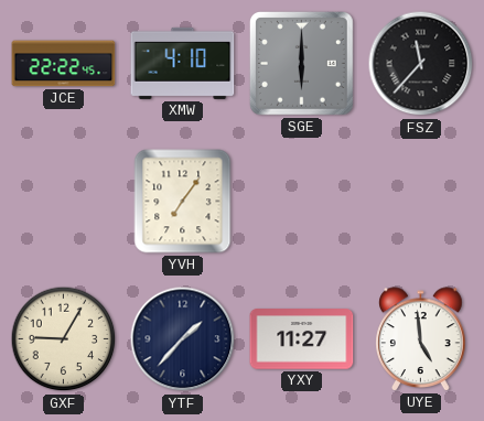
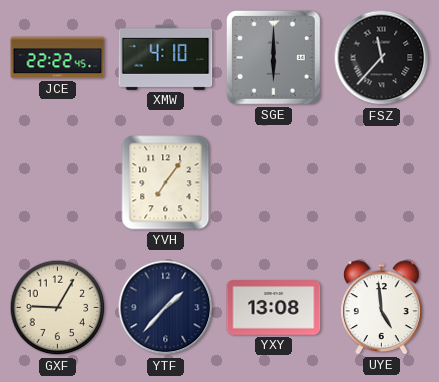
YXY: 11:27 -> 13:08
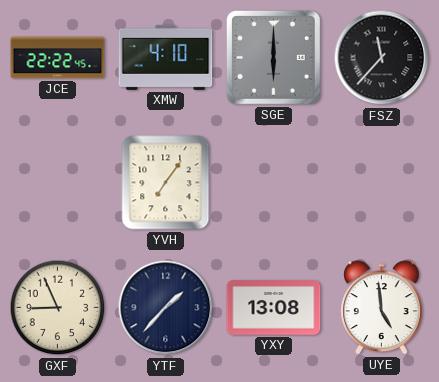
GXF: 9:05 -> 8:56
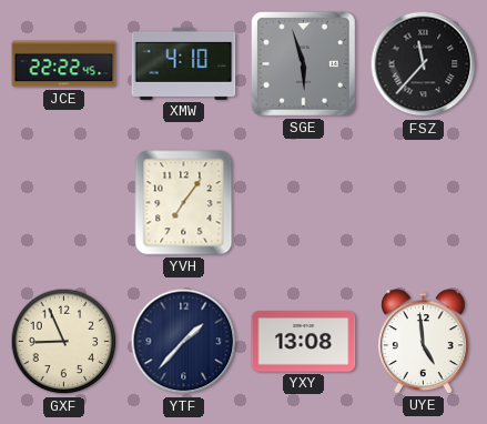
SGE: 6:00 -> 5:57
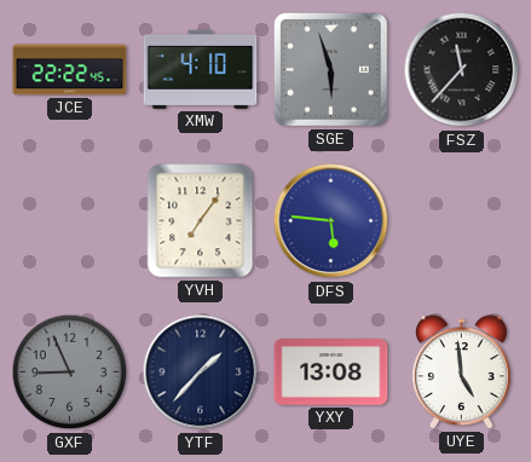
DFS: none -> 5:46
GXF dial: cream -> grey
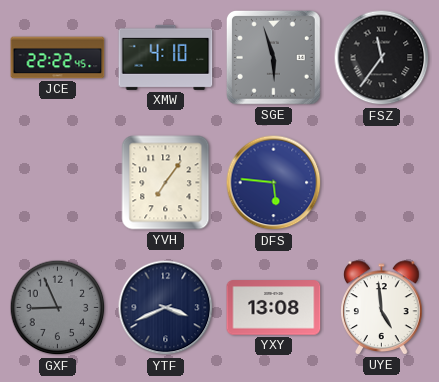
FSZ: 11:37 -> 11:36
YTF: 1:37 -> 3:41
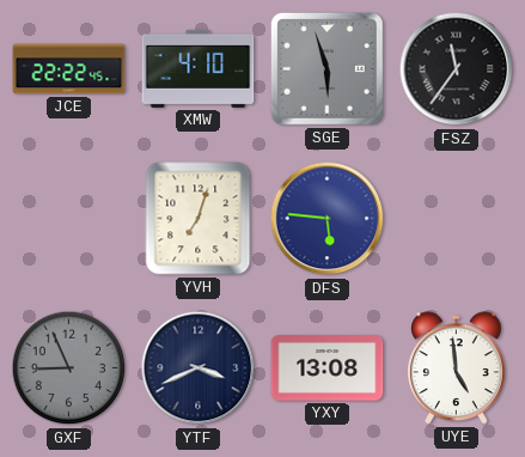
YVH: 7:06 -> 7:03
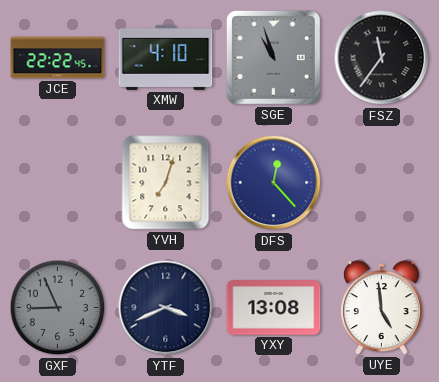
SGE: 5:57 -> 10:57
DFS: 5:46 -> 12:23
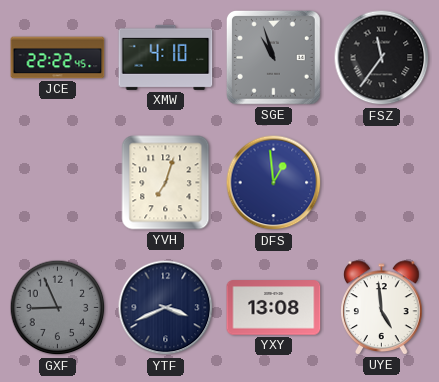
DFS: 12:23 -> 12:59
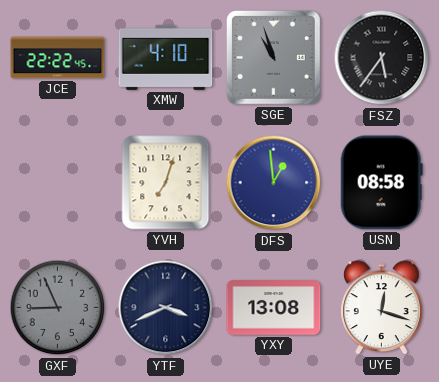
FSZ: 11:36 -> 5:36
USN: none -> 08:58
UYE: 4:59 -> 12:18
